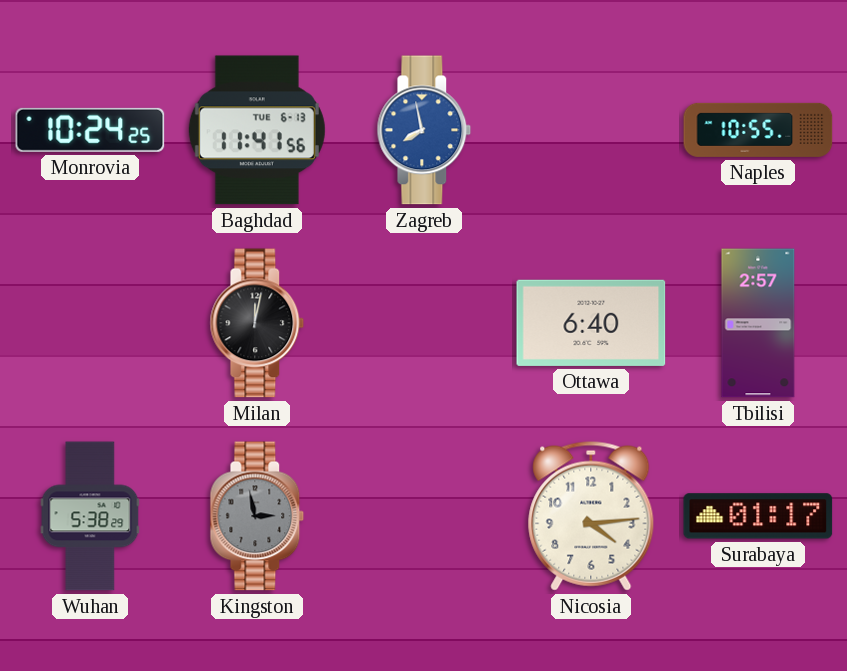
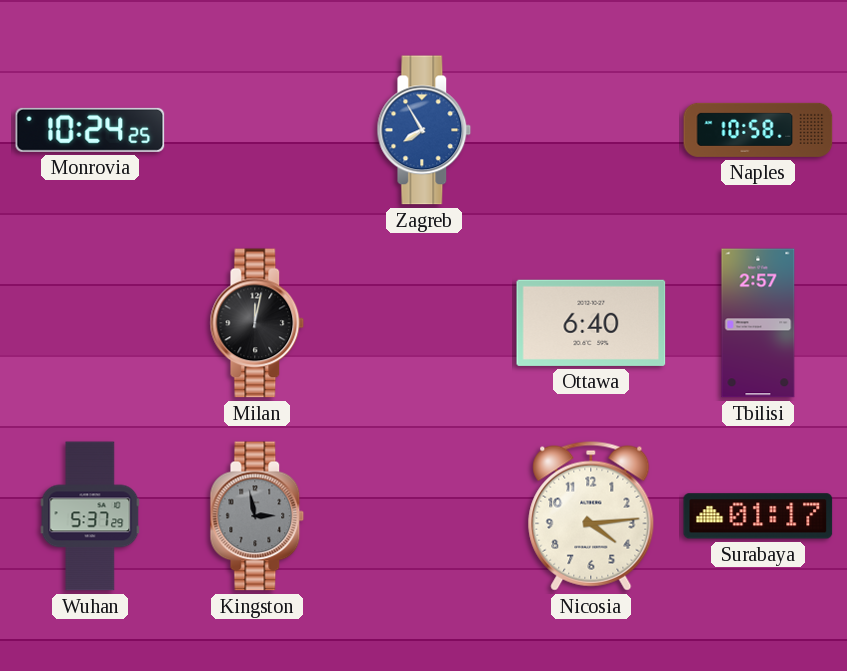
Baghdad: 11:41 -> none
Zagreb: 7:58 -> 7:55
Naples: 10:55 -> 10:58
Wuhan: 5:38 -> 5:37
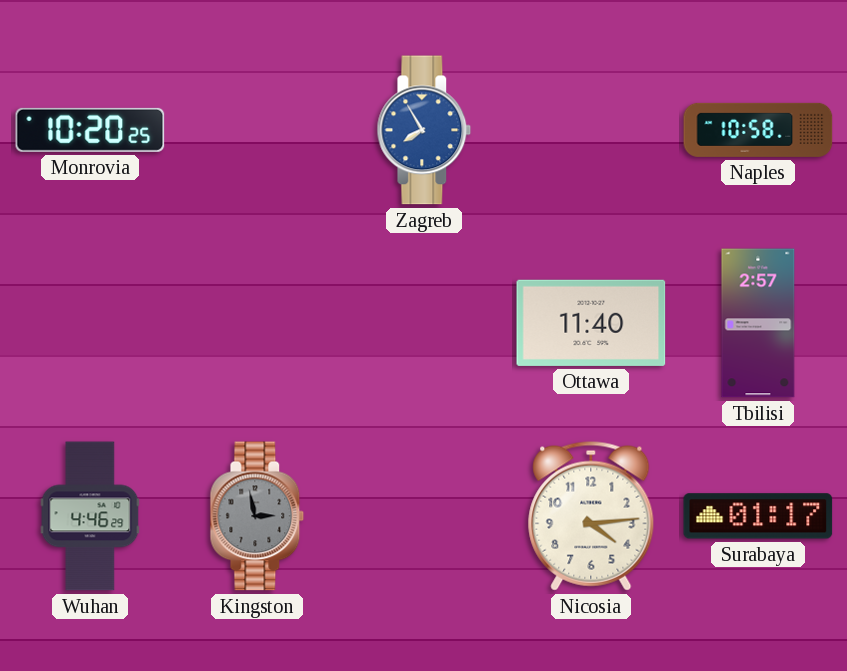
Monrovia: 10:24 -> 10:20
Milan: 12:02 -> none
Ottawa: 6:40 -> 11:40
Wuhan: 5:37 -> 4:46
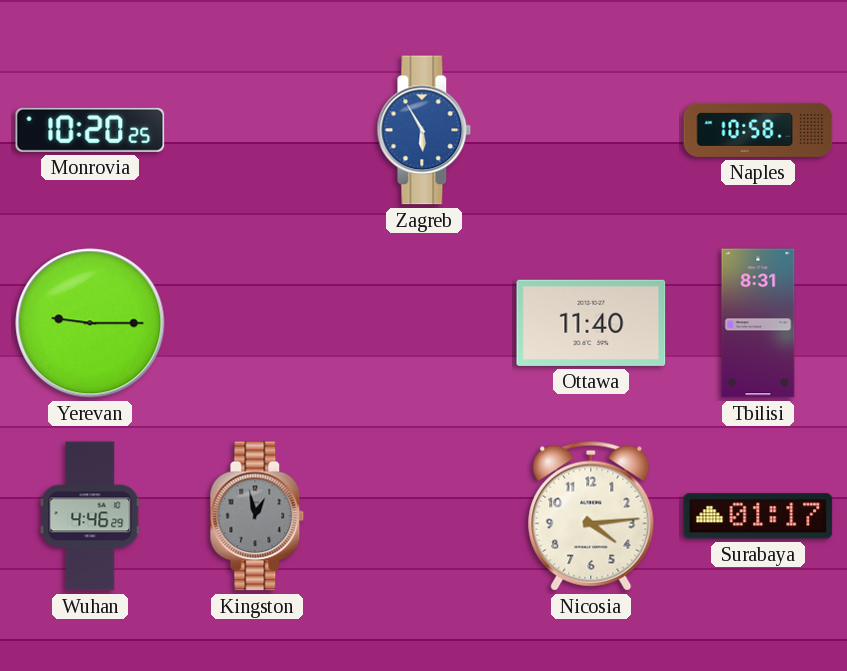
Zagreb: 7:55 -> 5:55
Yerevan: none -> 9:15
Tbilisi: 2:57 -> 8:31
Kingston: 2:58 -> 12:58
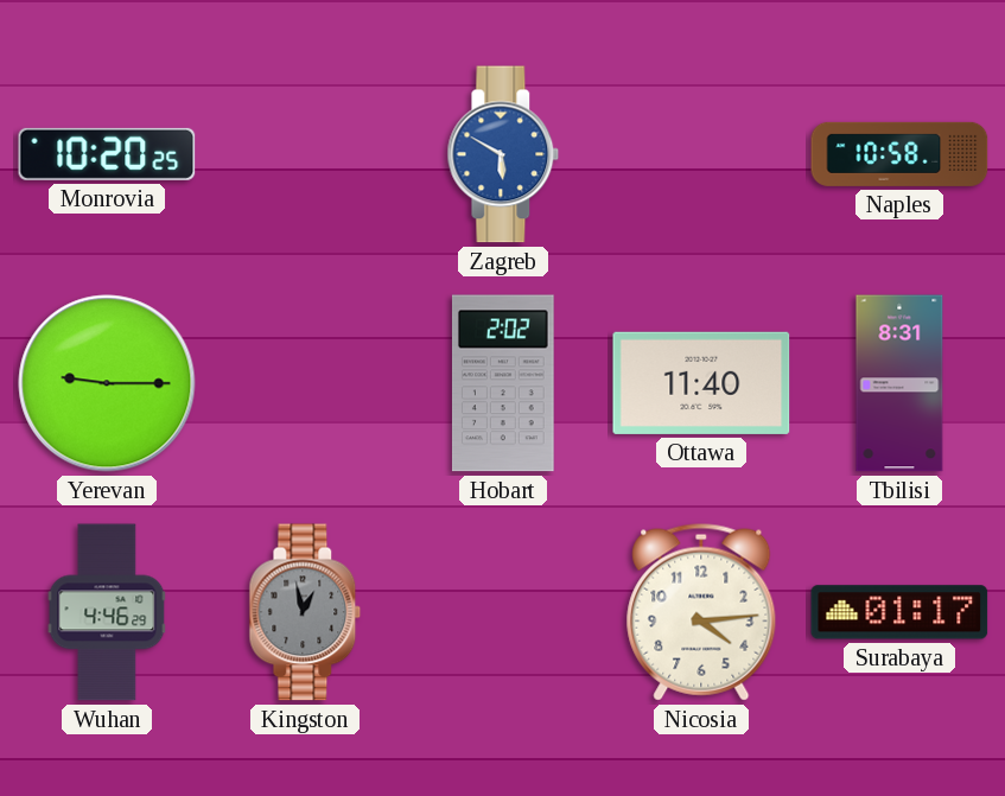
Zagreb: 5:55 -> 5:50
Hobart: none -> 2:02
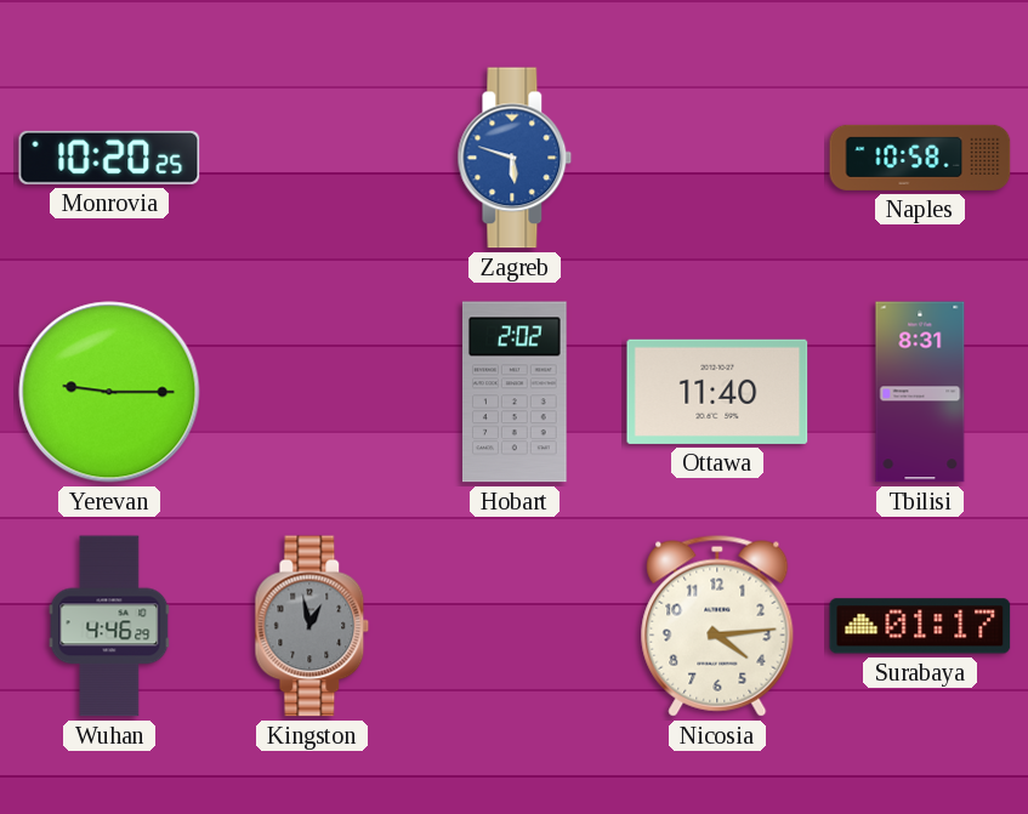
Zagreb: 5:50 -> 5:48
